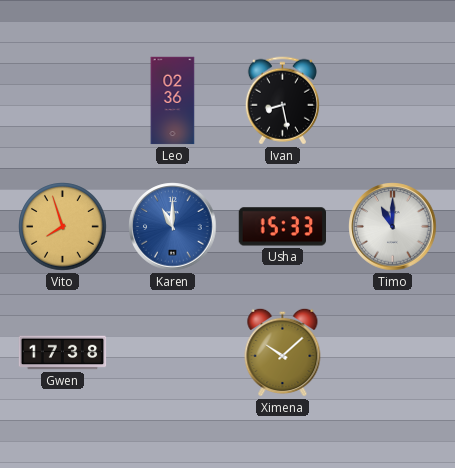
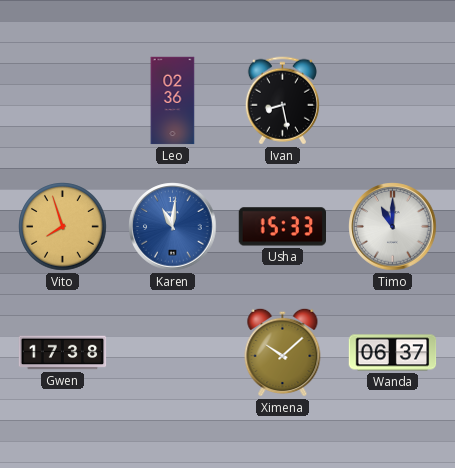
Karen: 11:00 -> 11:01
Wanda: none -> 06:37
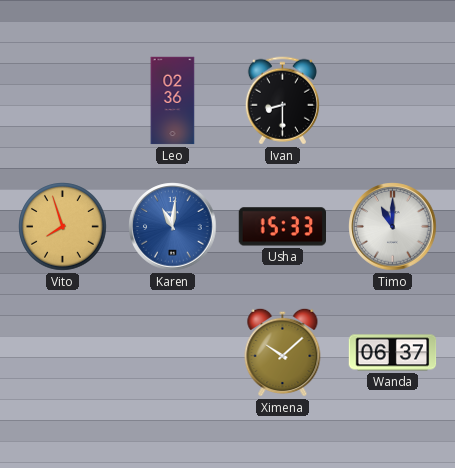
Ivan: 8:28 -> 8:30
Gwen: 17:38 -> none
